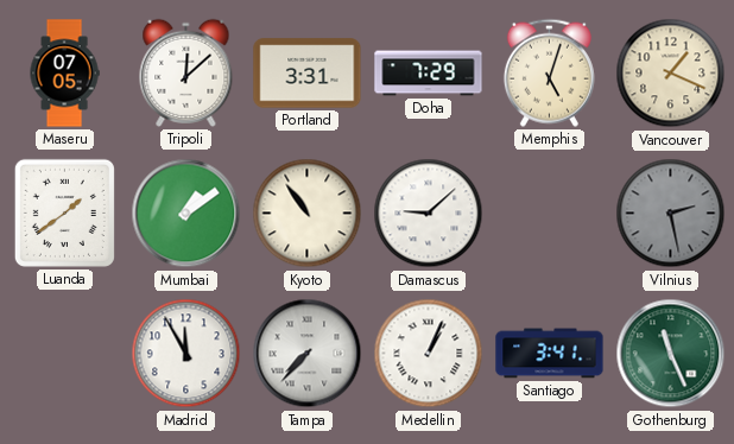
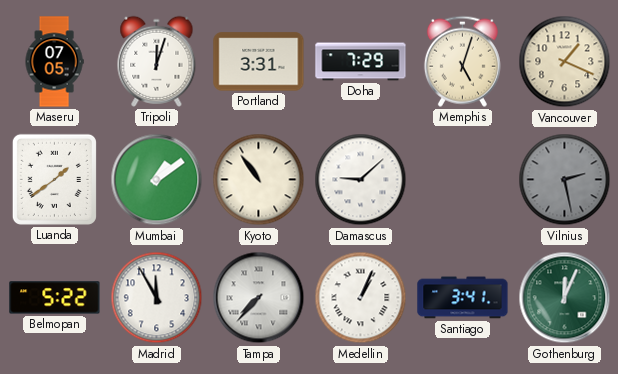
Tripoli: 12:08 -> 12:03
Belmopan: none -> 5:22
Gothenburg: 11:26 -> 12:04
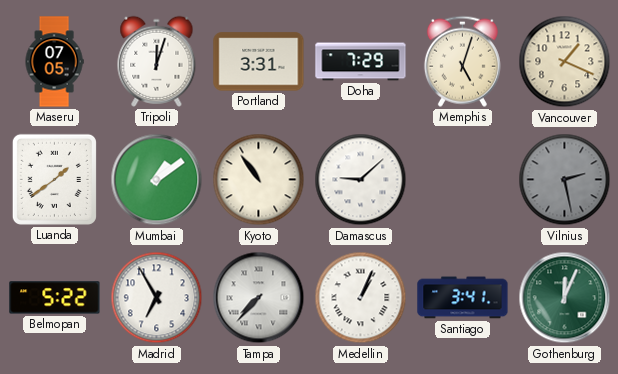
Madrid: 11:55 -> 6:55
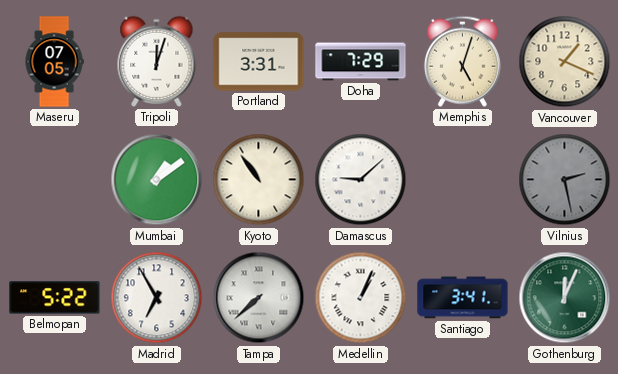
Luanda: 1:39 -> none
Tampa: 7:37 -> 7:38
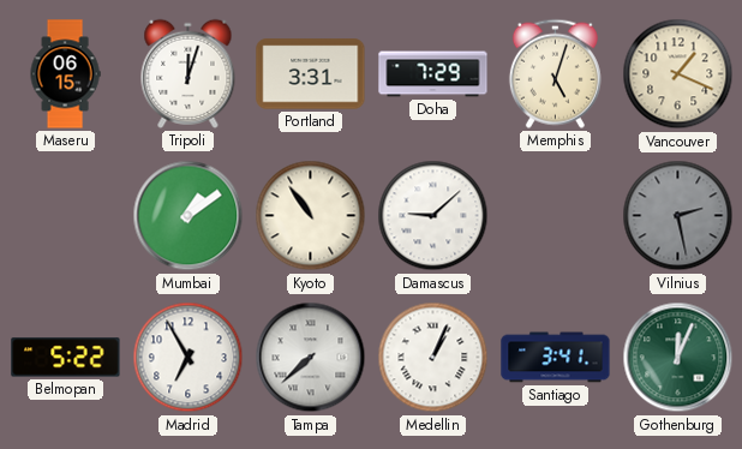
Maseru: 07:05 -> 06:15
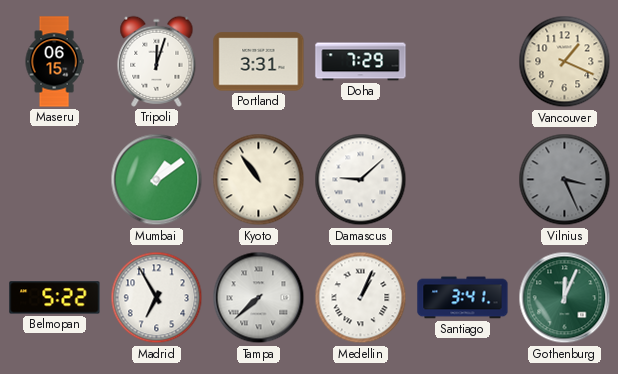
Memphis: 5:03 -> none
Vilnius: 2:28 -> 3:26
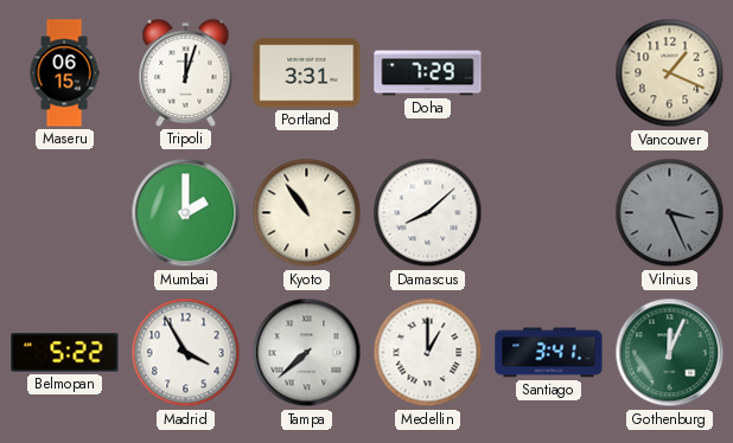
Mumbai: 1:09 -> 2:00
Damascus: 9:08 -> 8:08
Madrid: 6:55 -> 3:55
Medellin: 1:04 -> 1:00
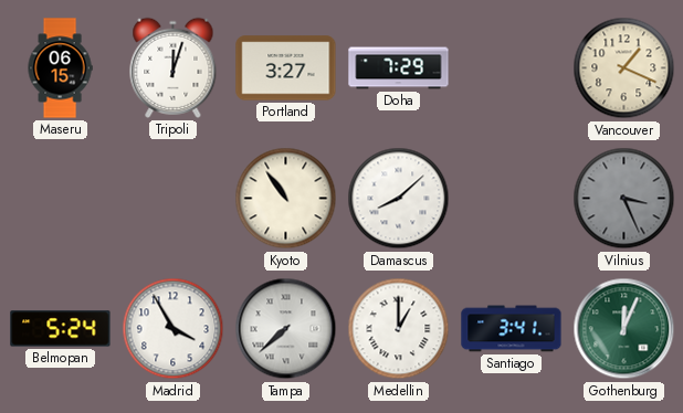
Portland: 3:31 -> 3:27
Mumbai: 2:00 -> none
Belmopan: 5:22 -> 5:24
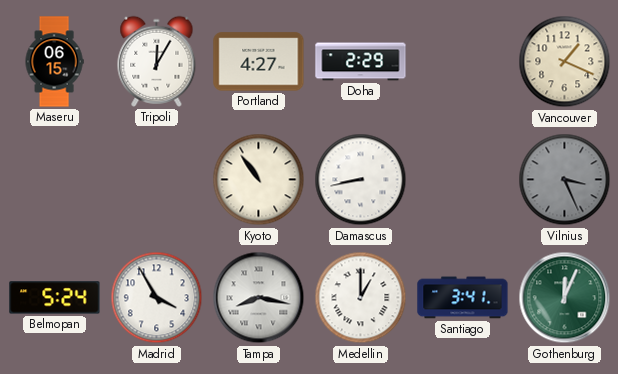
Tripoli: 12:03 -> 12:05
Portland: 3:27 -> 4:27
Doha: 7:29 -> 2:29
Damascus: 8:08 -> 8:43
Tampa: 7:38 -> 8:17
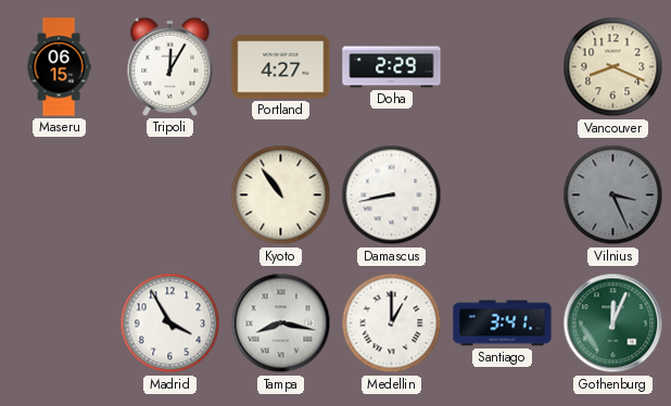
Vancouver: 1:19 -> 8:19
Belmopan: 5:24 -> none
